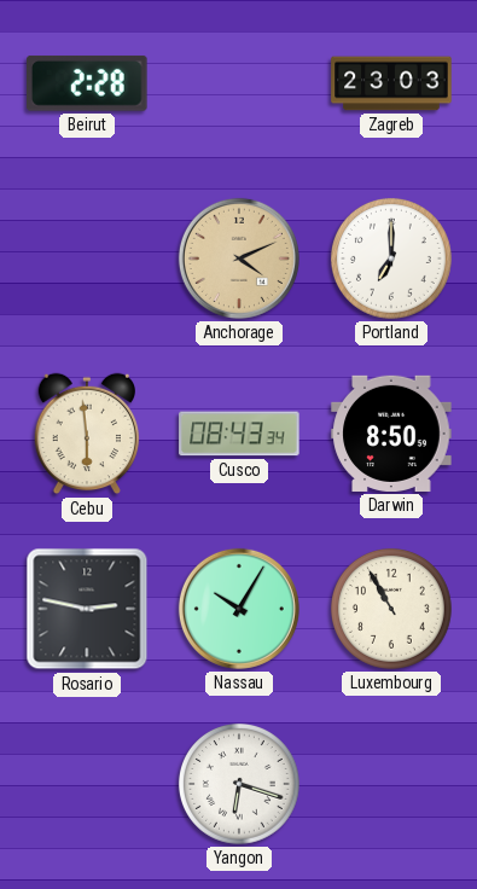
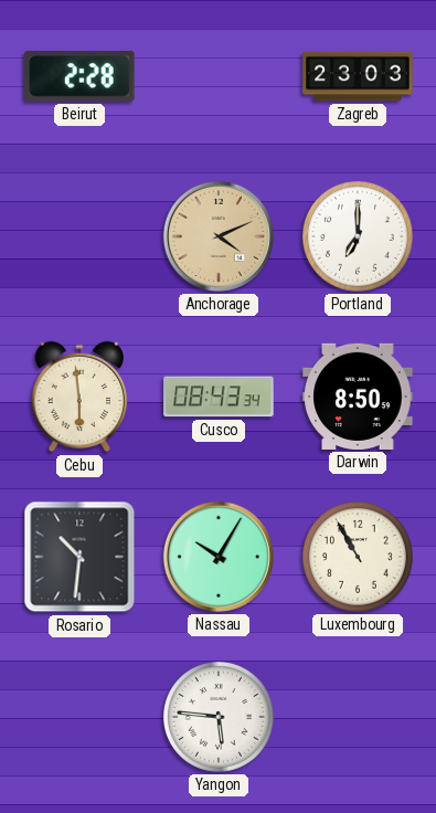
Rosario: 2:47 -> 10:31
Yangon: 6:18 -> 5:46
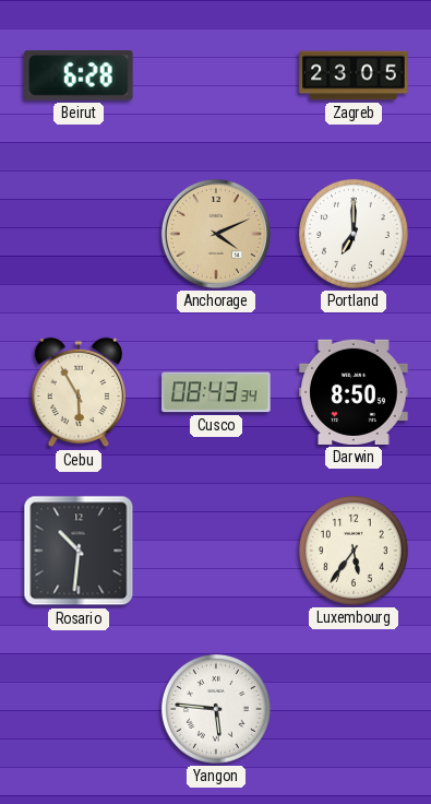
Beirut: 2:28 -> 6:28
Zagreb: 23:03 -> 23:05
Cebu: 5:59 -> 5:55
Nassau: 10:05 -> none
Luxembourg: 10:55 -> 5:36
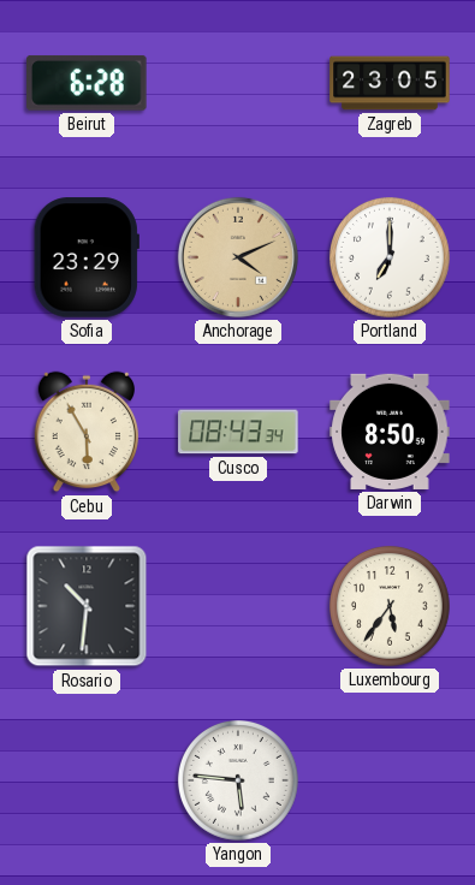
Sofia: none -> 23:29
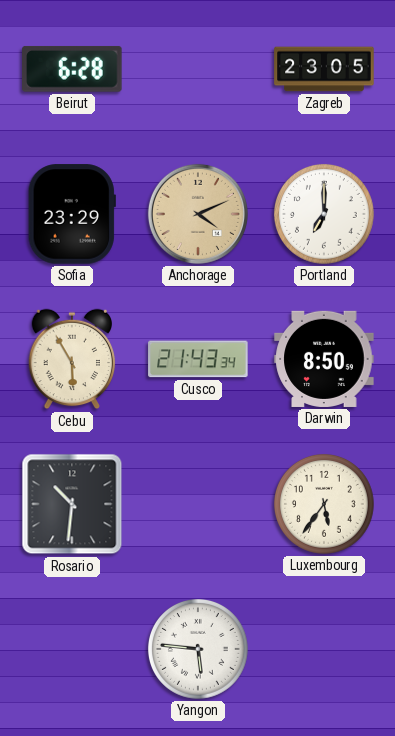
Cusco: 08:43 -> 21:43
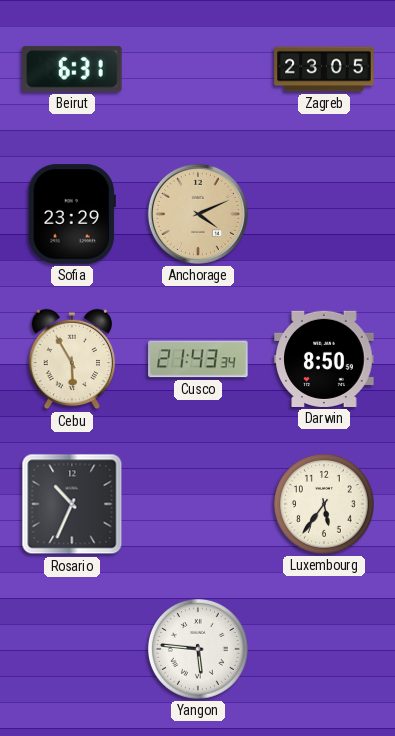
Beirut: 6:28 -> 6:31
Portland: 7:00 -> none
Rosario: 10:31 -> 10:34
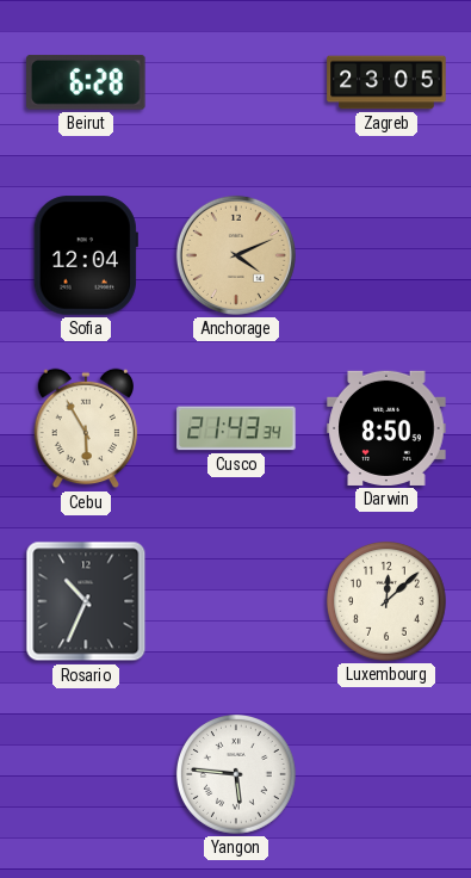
Beirut: 6:31 -> 6:28
Sofia: 23:29 -> 12:04
Luxembourg: 5:36 -> 12:08
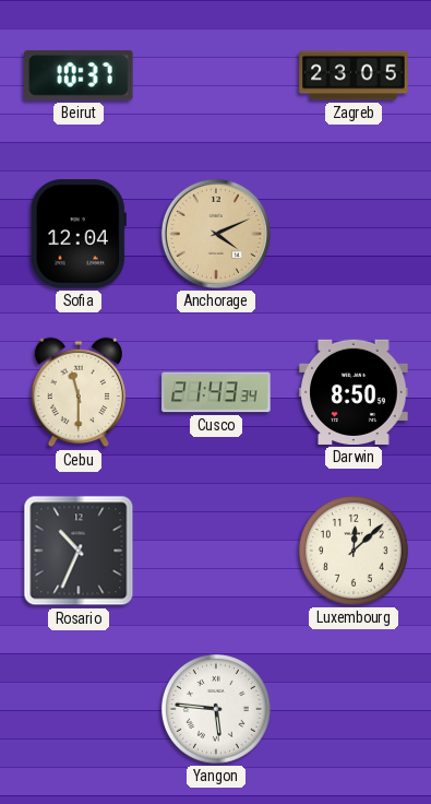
Beirut: 6:28 -> 10:37
Cebu: 5:55 -> 11:30
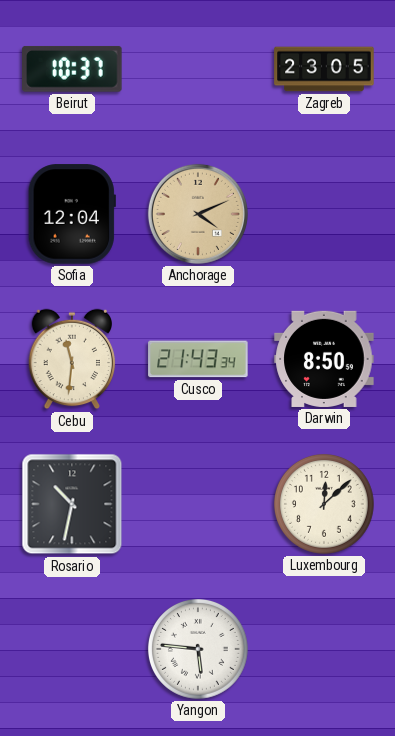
Cebu: 11:30 -> 11:31
Rosario: 10:34 -> 10:32
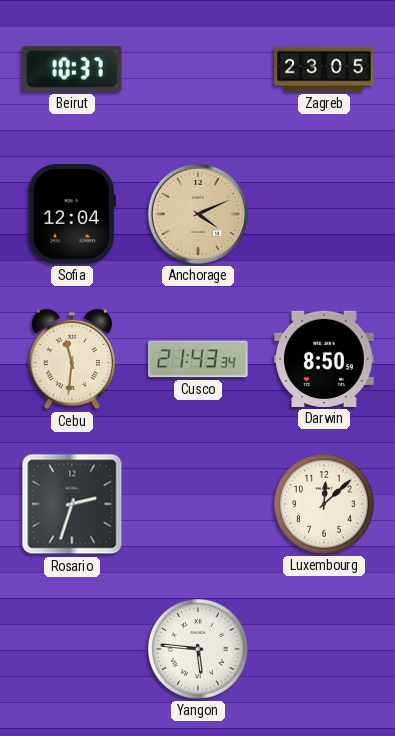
Rosario: 10:32 -> 2:33
